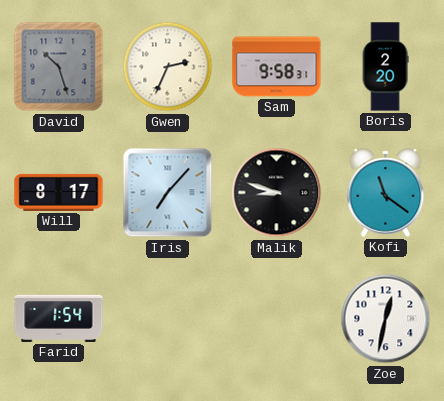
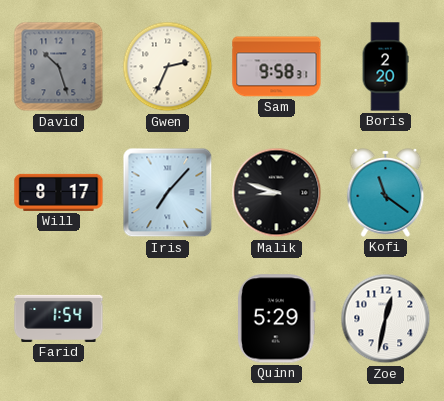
Quinn: none -> 5:29
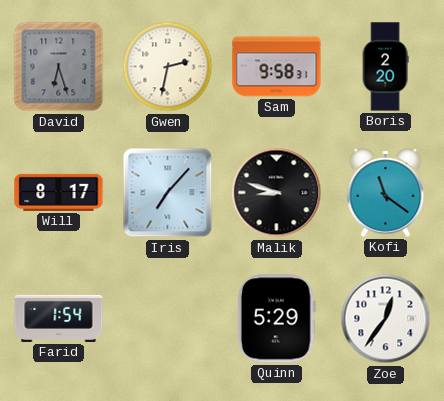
David: 10:27 -> 6:27
Gwen: 2:34 -> 2:32
Zoe: 12:32 -> 12:36
